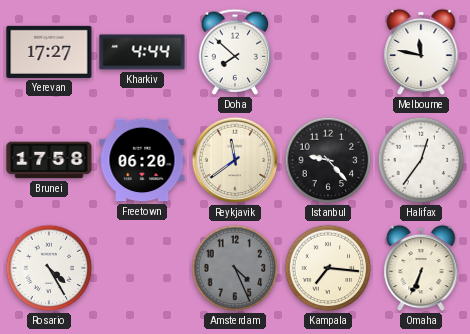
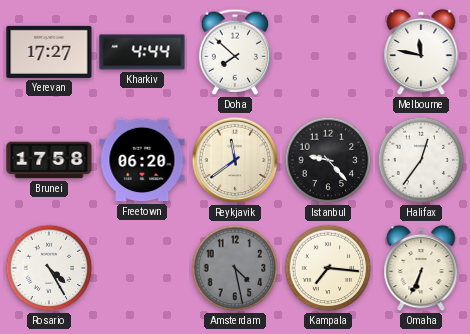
Amsterdam: 4:26 -> 4:28
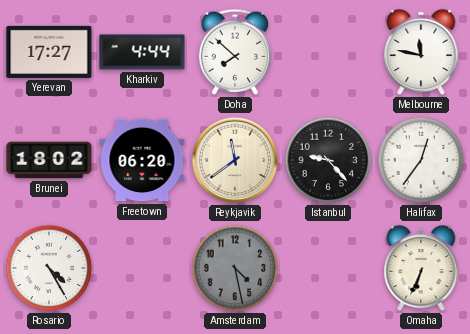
Brunei: 17:58 -> 18:02
Kampala: 7:16 -> none
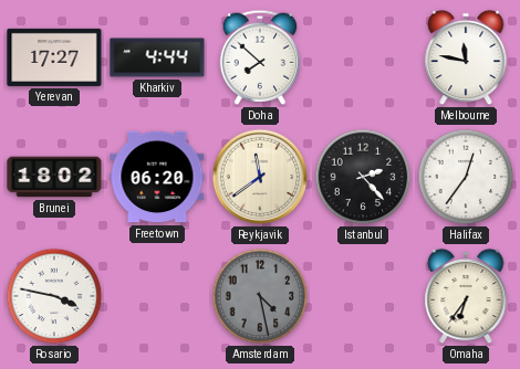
Istanbul: 9:23 -> 2:23
Rosario: 4:25 -> 3:47
Omaha: 6:34 -> 6:36
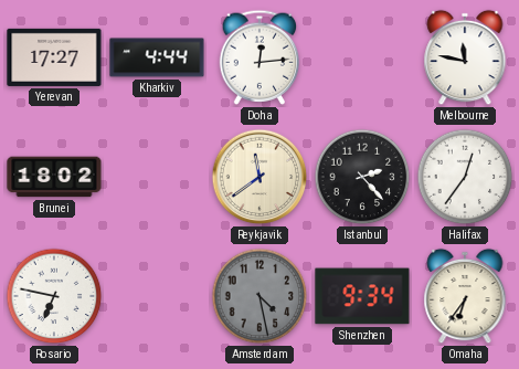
Doha: 7:52 -> 12:14
Freetown: 06:20 -> none
Rosario: 3:47 -> 6:47
Shenzhen: none -> 9:34
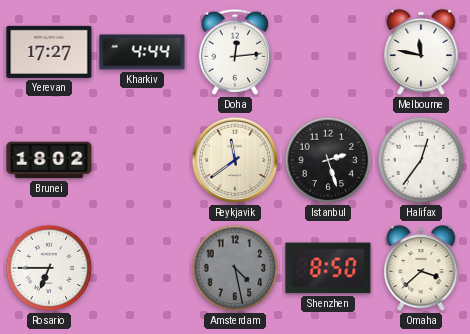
Istanbul: 2:23 -> 2:27
Rosario: 6:47 -> 6:45
Shenzhen: 9:34 -> 8:50
Omaha: 6:36 -> 3:38
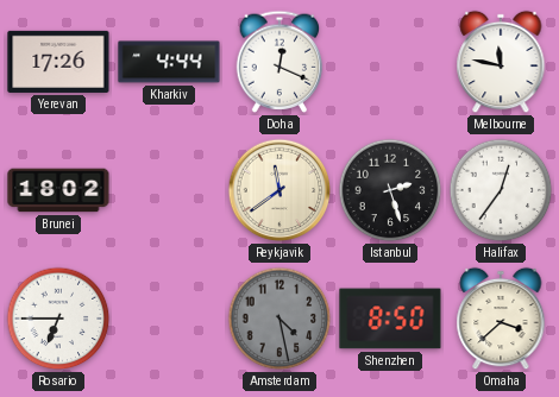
Yerevan: 17:27 -> 17:26
Doha: 12:14 -> 12:19
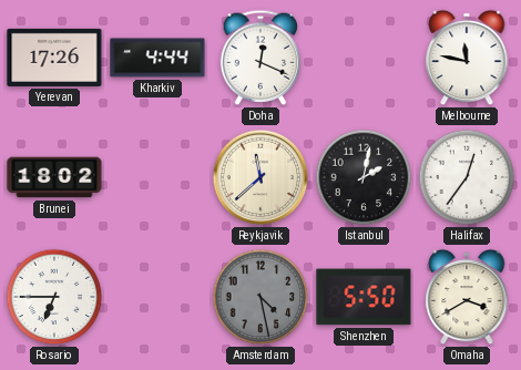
Reykjavik: 11:39 -> 11:38
Istanbul: 2:27 -> 2:02
Shenzhen: 8:50 -> 5:50
Omaha: 3:38 -> 3:40
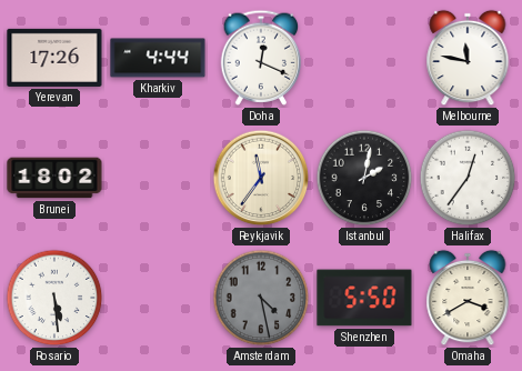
Reykjavik: 11:38 -> 11:36
Rosario: 6:45 -> 5:29
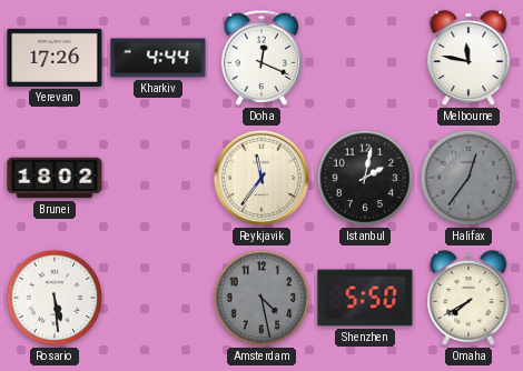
Halifax dial: white -> grey
Omaha: 3:40 -> 7:40
